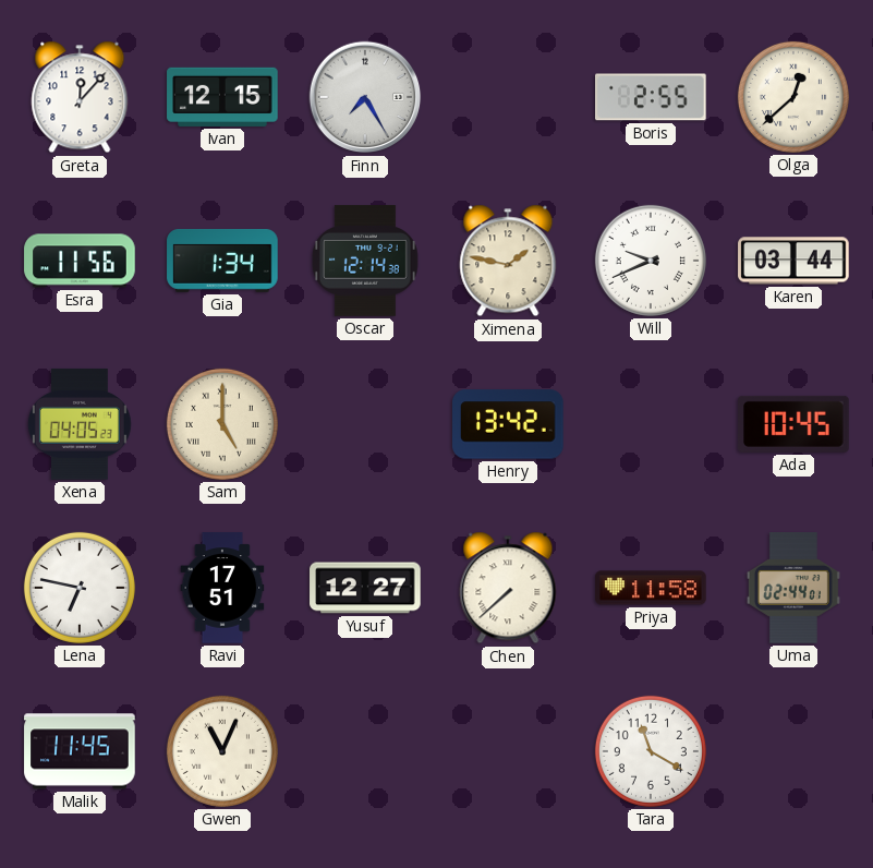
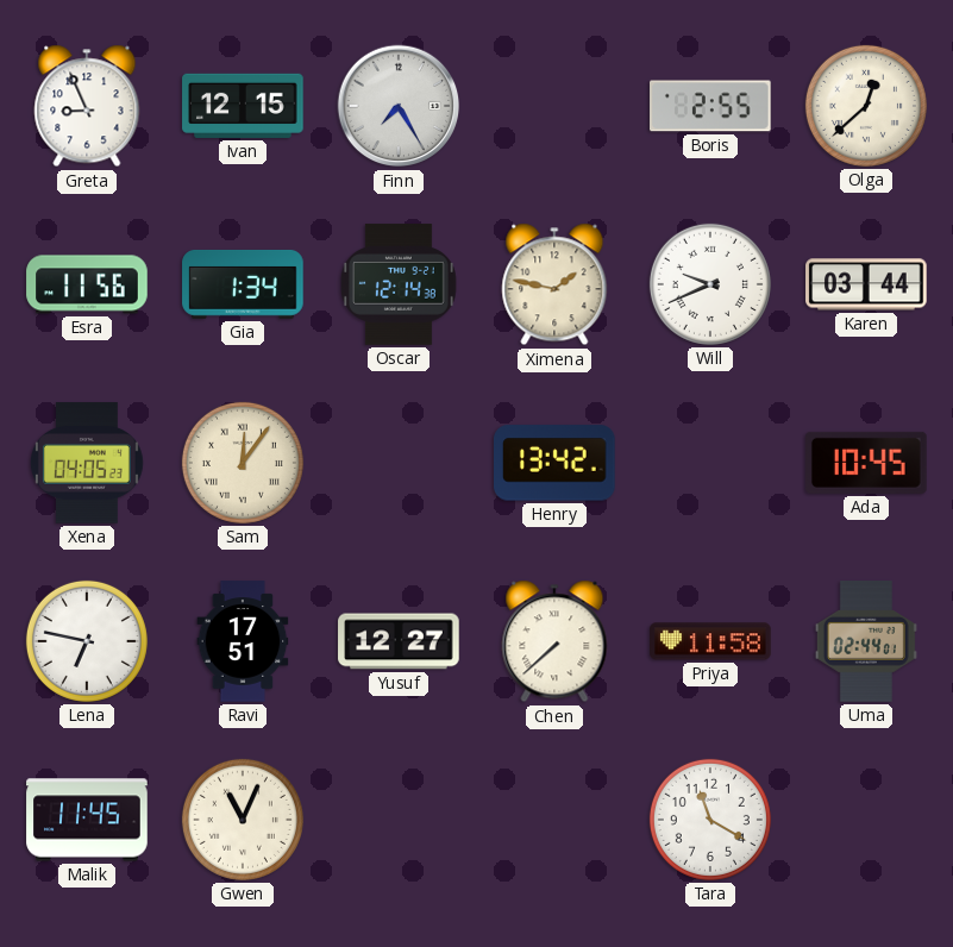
Greta: 12:07 -> 8:56
Sam: 5:00 -> 12:06
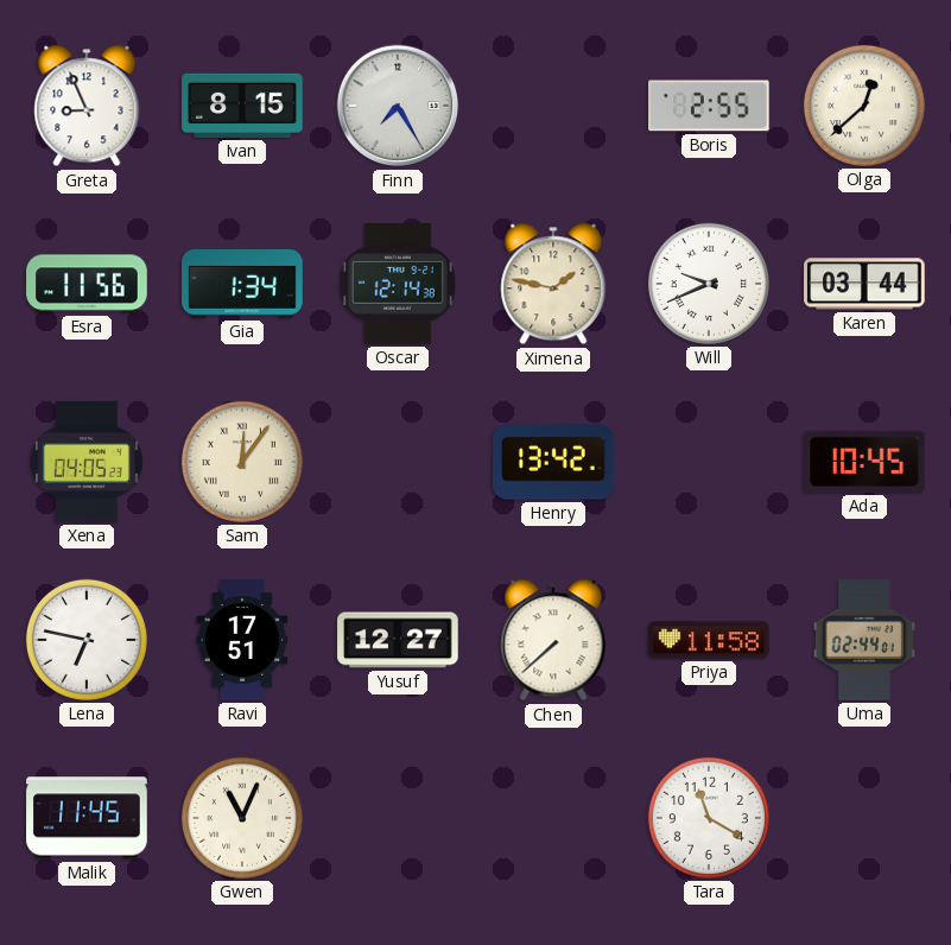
Ivan: 12:15 -> 8:15
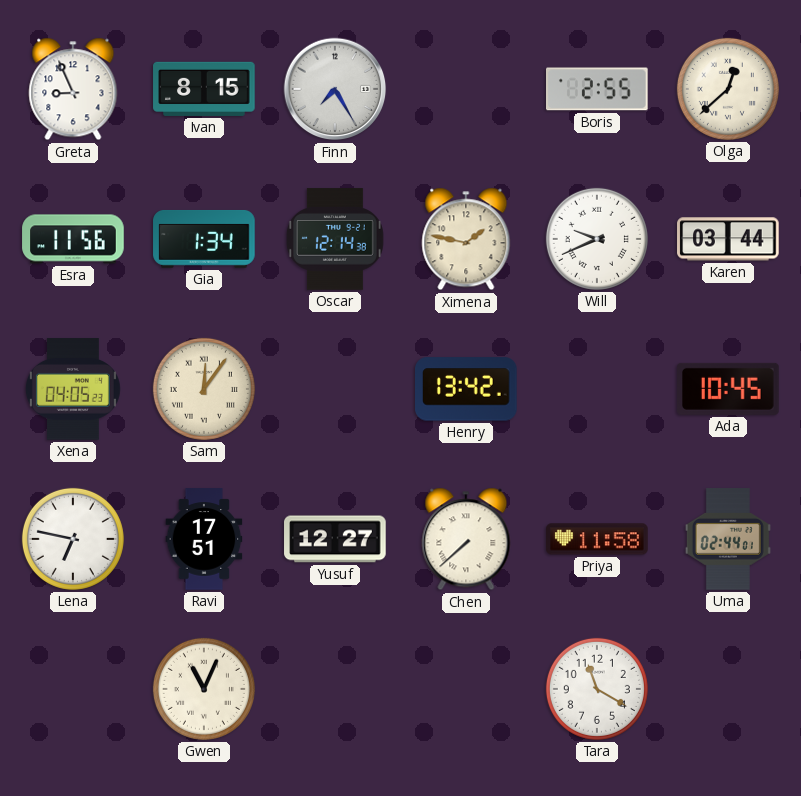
Malik: 11:45 -> none
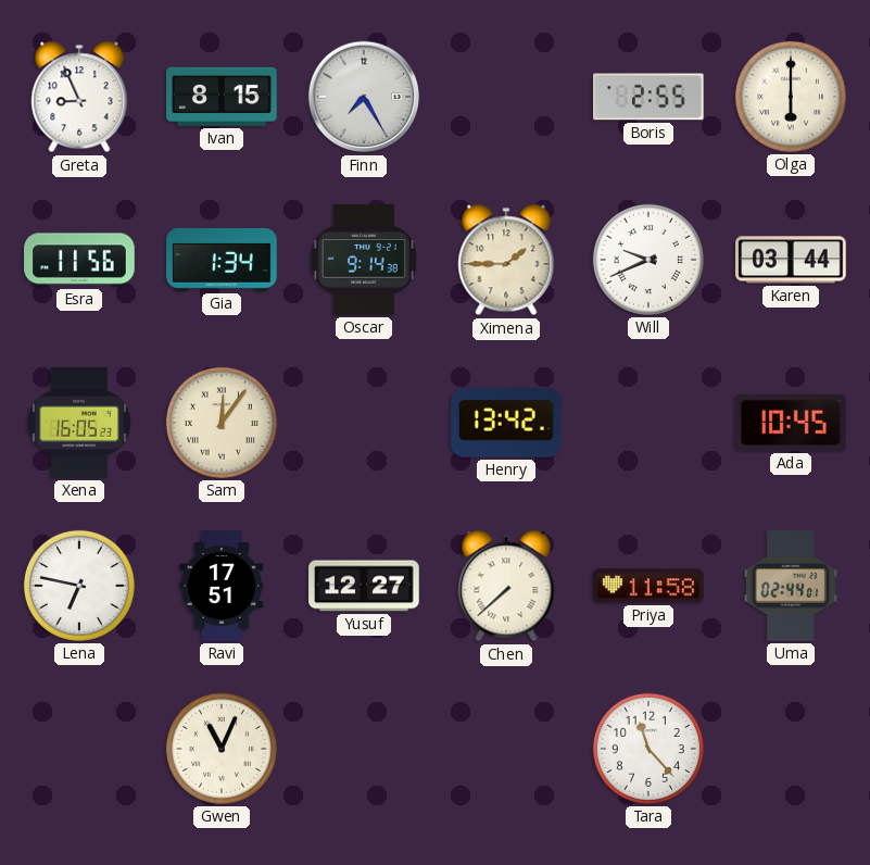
Olga: 12:38 -> 6:00
Oscar: 12:14 -> 9:14
Ximena: 1:47 -> 1:45
Xena: 04:05 -> 16:05
Tara: 11:20 -> 11:23
